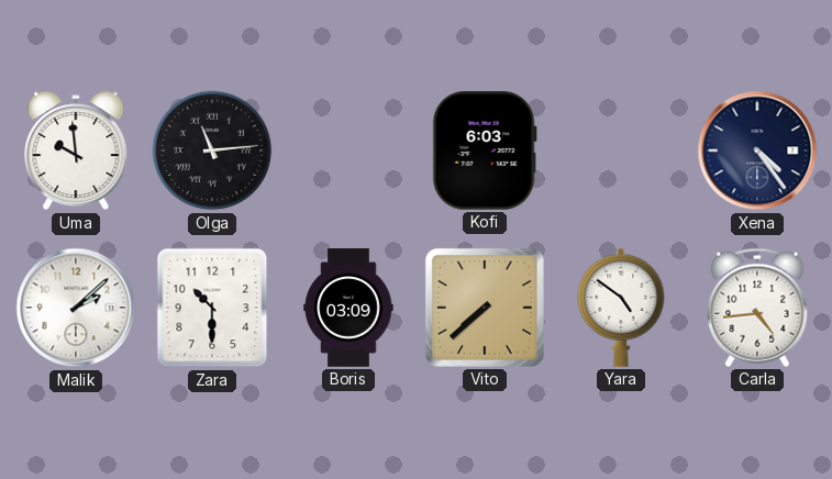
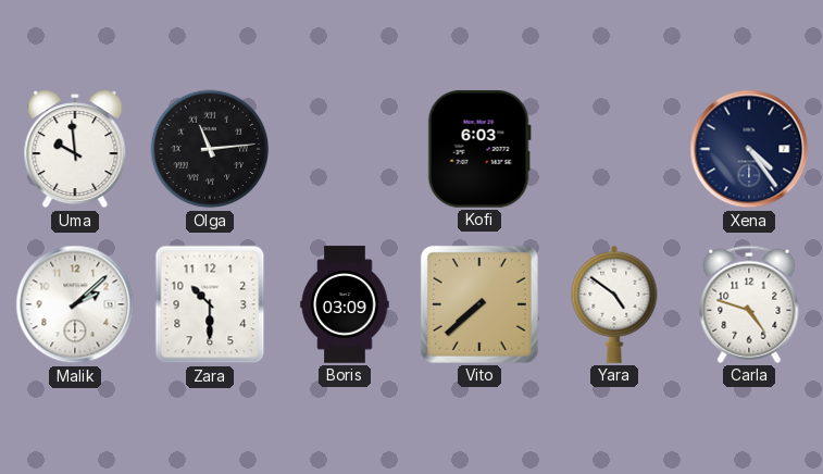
Carla: 4:44 -> 4:48
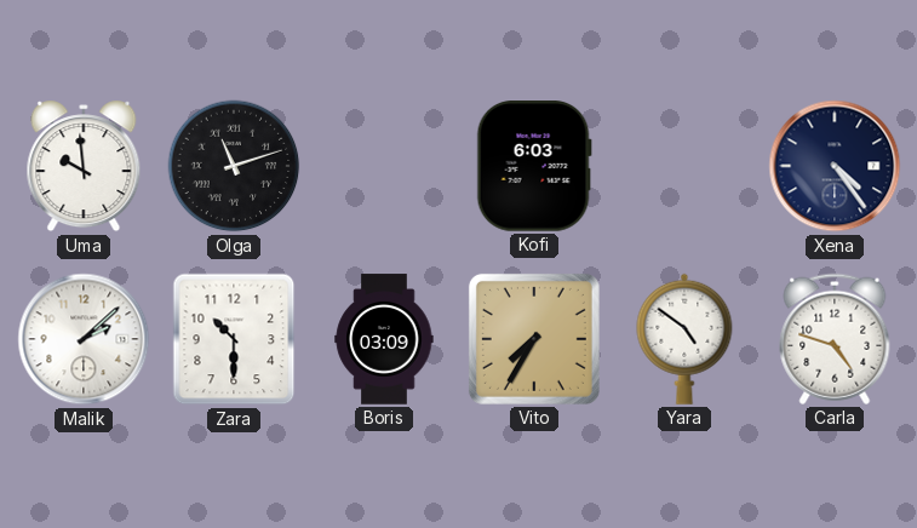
Olga: 11:14 -> 11:12
Vito: 7:38 -> 7:35
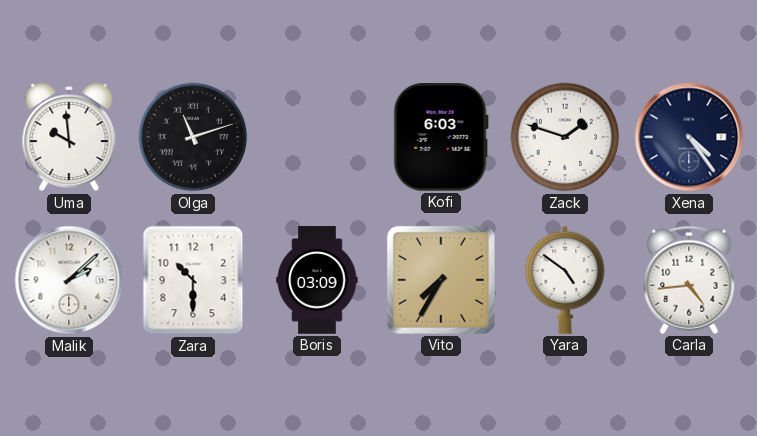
Zack: none -> 1:48
Carla: 4:48 -> 4:44
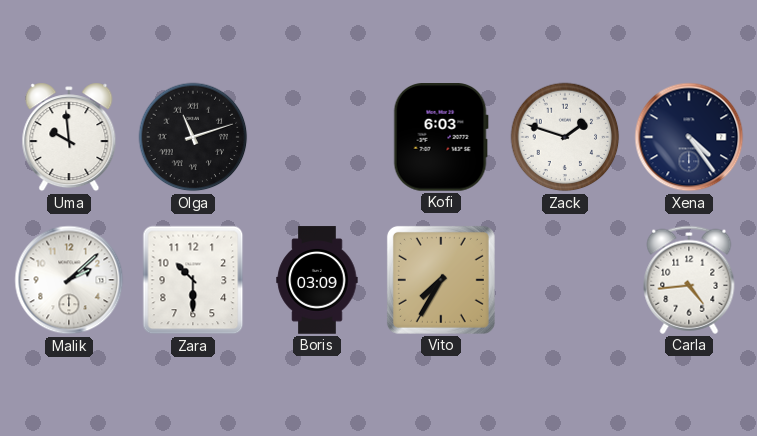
Yara: 4:51 -> none
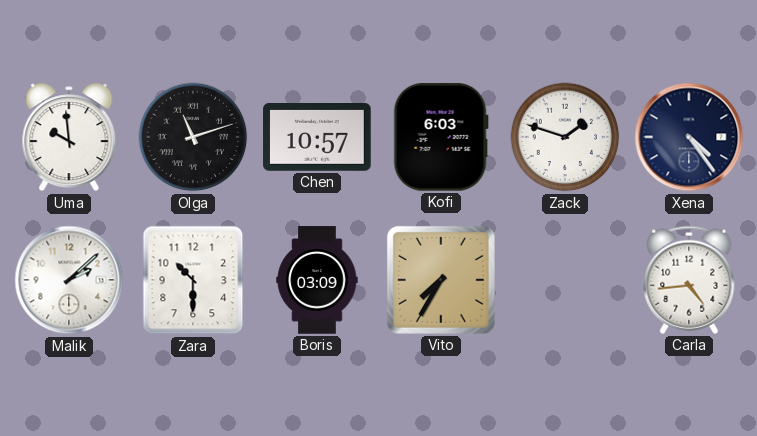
Chen: none -> 10:57
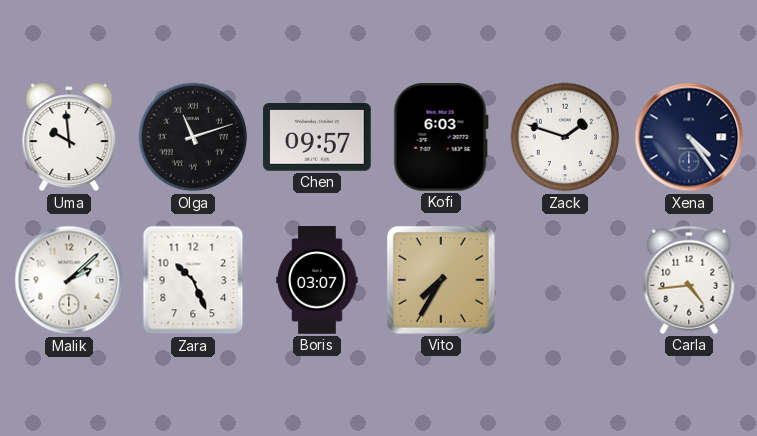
Chen: 10:57 -> 09:57
Zara: 10:30 -> 10:26
Boris: 03:09 -> 03:07
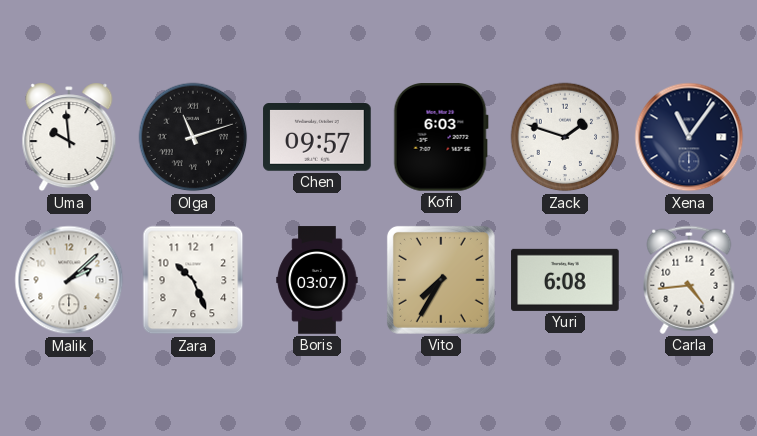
Xena: 4:24 -> 11:06
Yuri: none -> 6:08
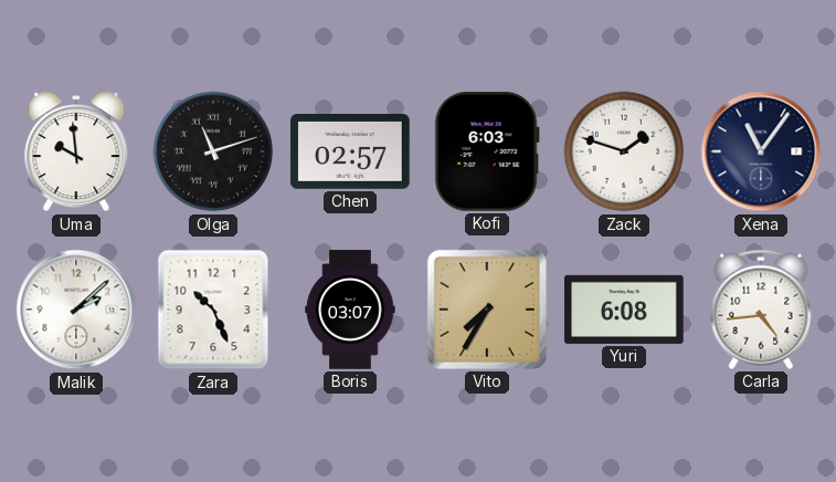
Chen: 09:57 -> 02:57
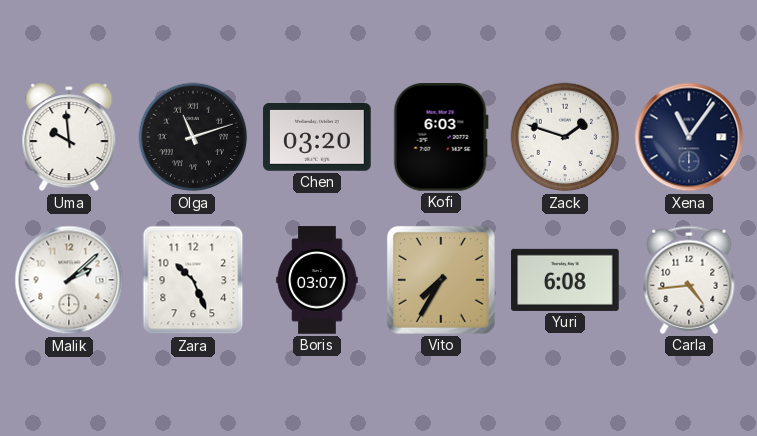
Chen: 02:57 -> 03:20
